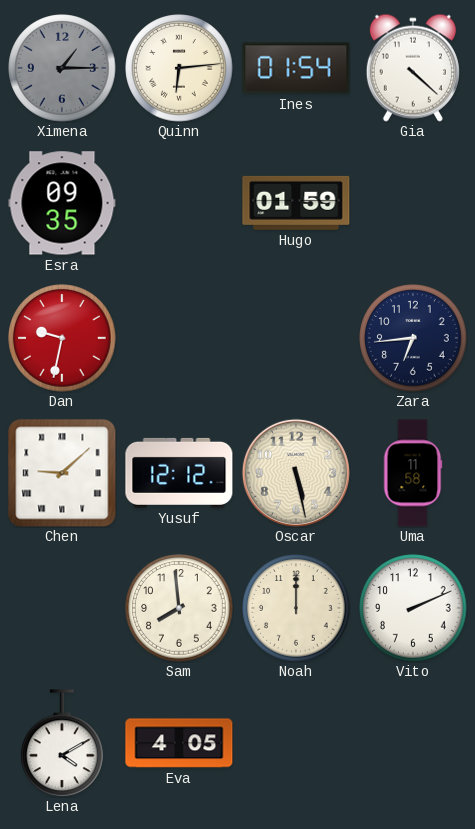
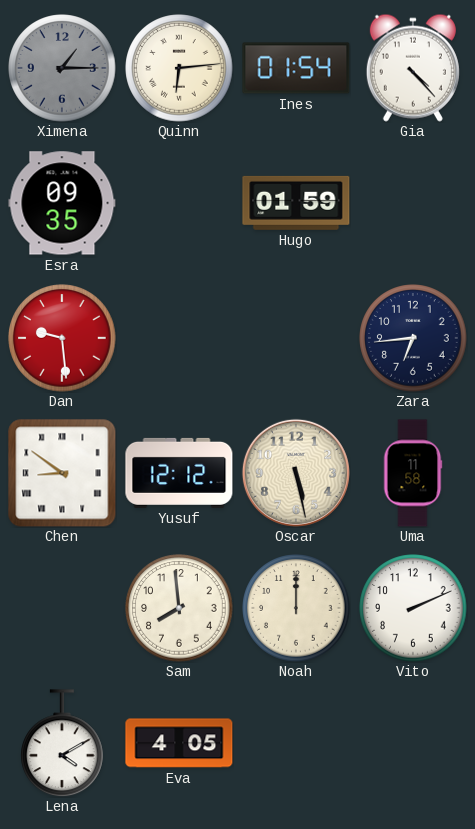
Gia: 4:22 -> 4:23
Dan: 9:32 -> 9:29
Chen: 9:08 -> 8:51
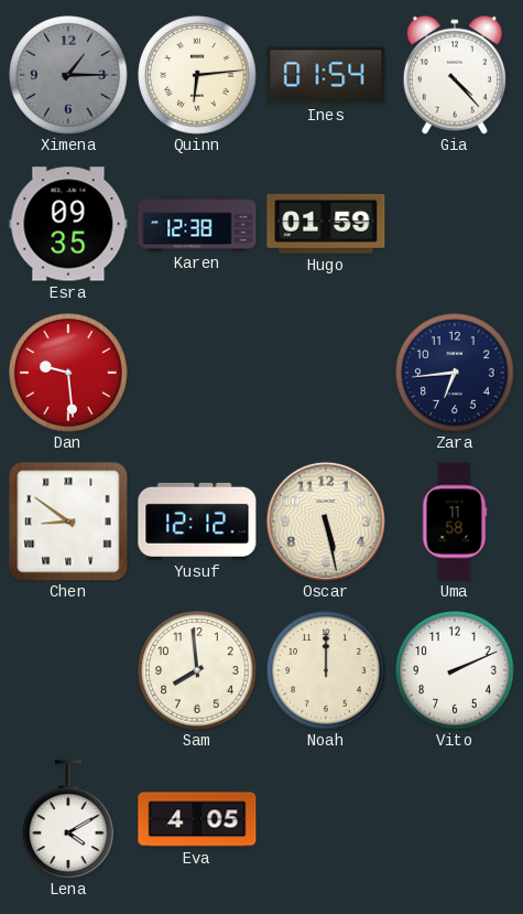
Karen: none -> 12:38
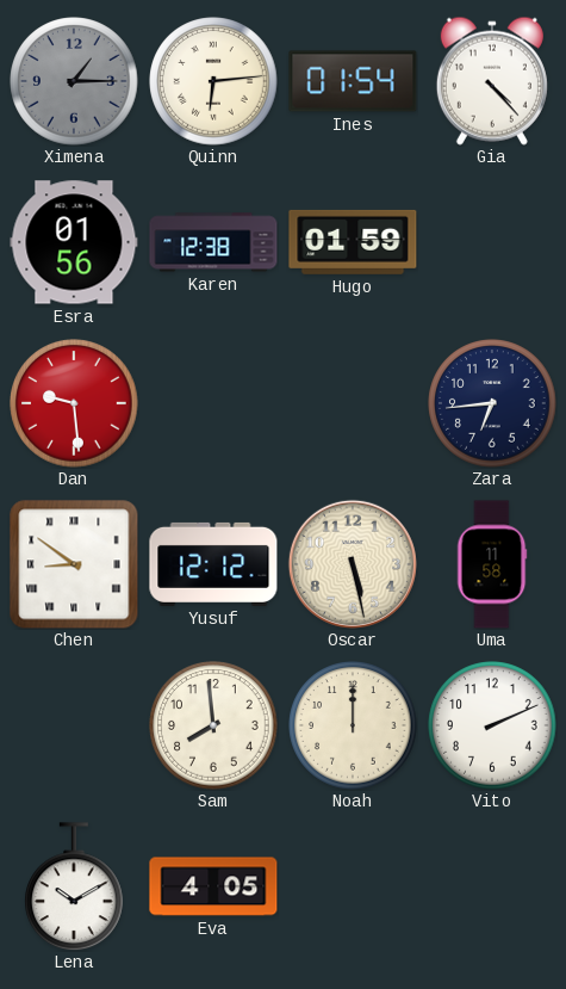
Esra: 09:35 -> 01:56
Lena: 4:10 -> 10:10
